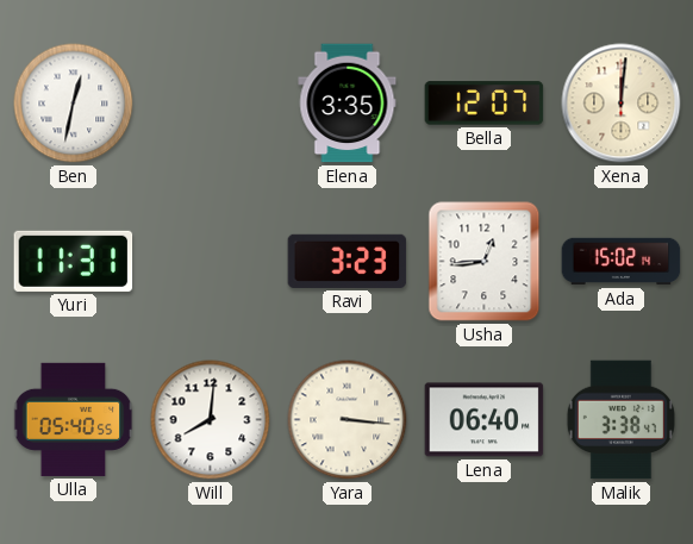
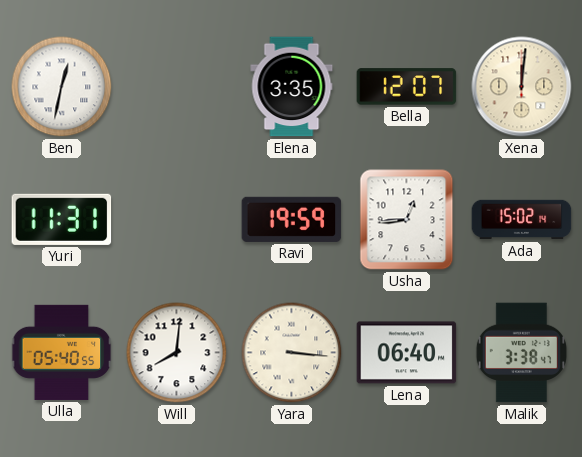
Ravi: 3:23 -> 19:59
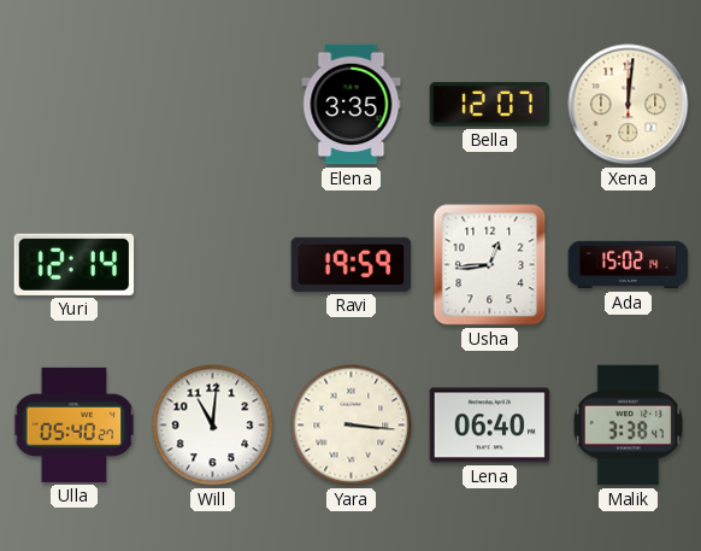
Ben: 12:32 -> none
Yuri: 11:31 -> 12:14
Ulla: 05:40:55 -> 05:40:27
Will: 8:01 -> 11:01
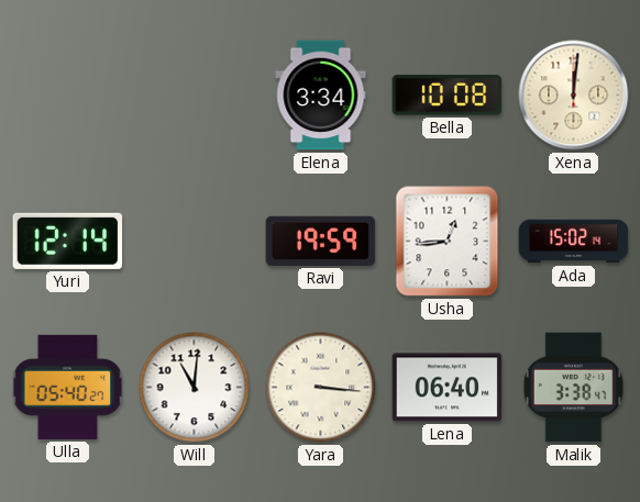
Elena: 3:35 -> 3:34
Bella: 12:07 -> 10:08
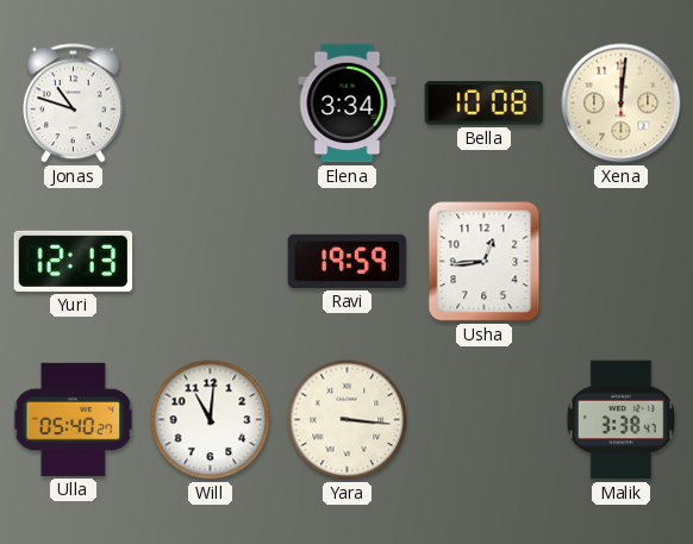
Jonas: none -> 10:48
Yuri: 12:14 -> 12:13
Ada: 15:02 -> none
Lena: 06:40 -> none
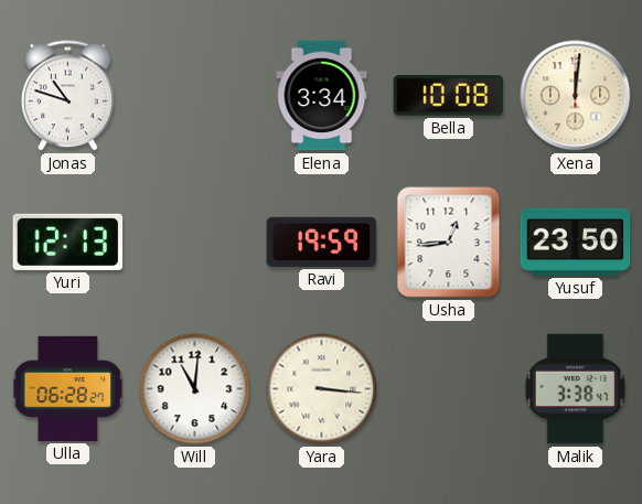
Yusuf: none -> 23:50
Ulla: 05:40 -> 06:28
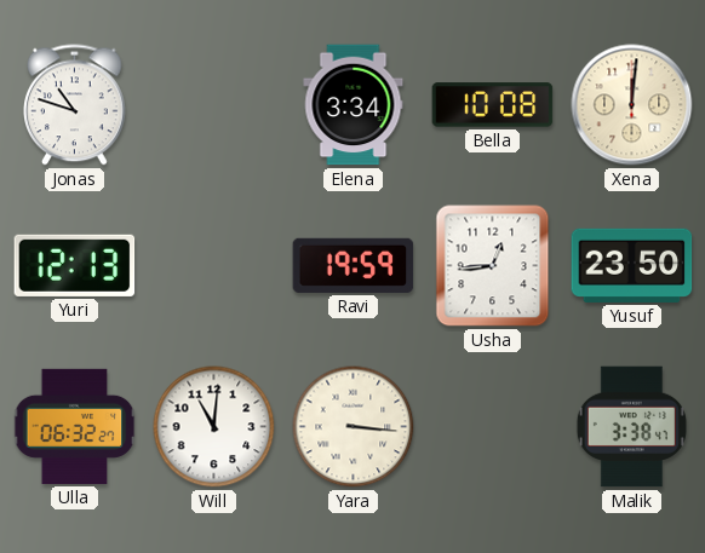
Ulla: 06:28 -> 06:32
